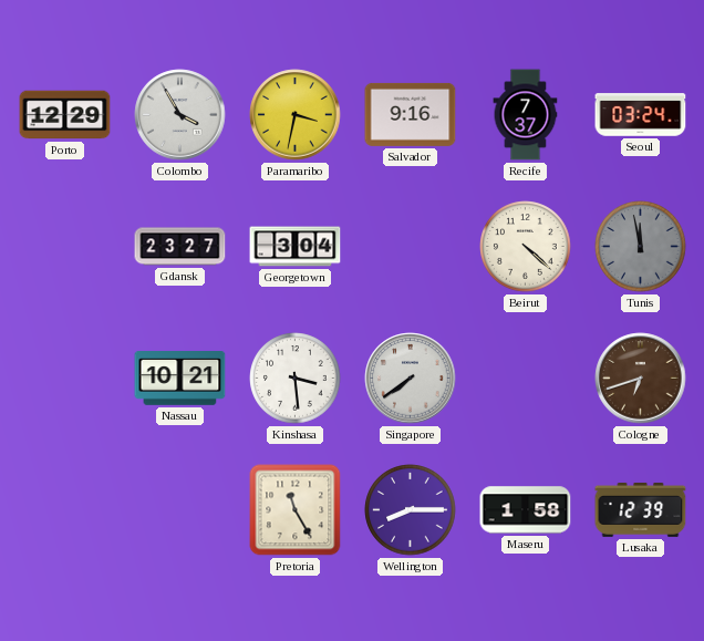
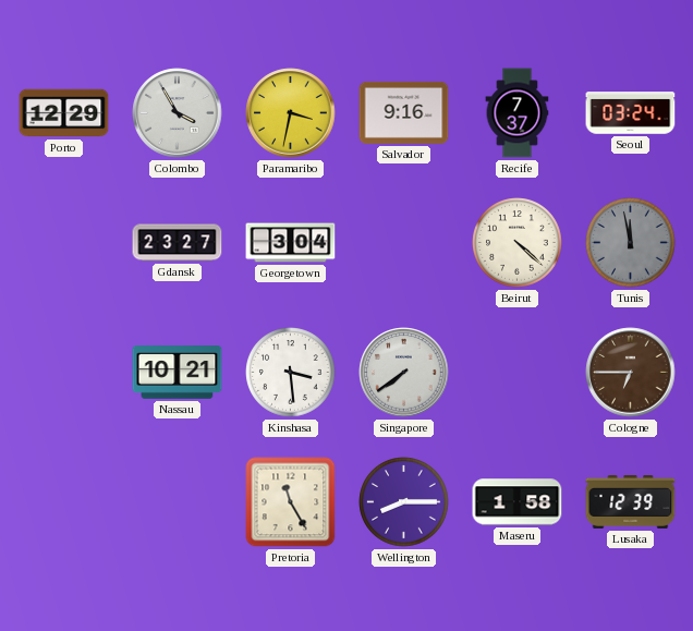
Cologne: 6:42 -> 6:45
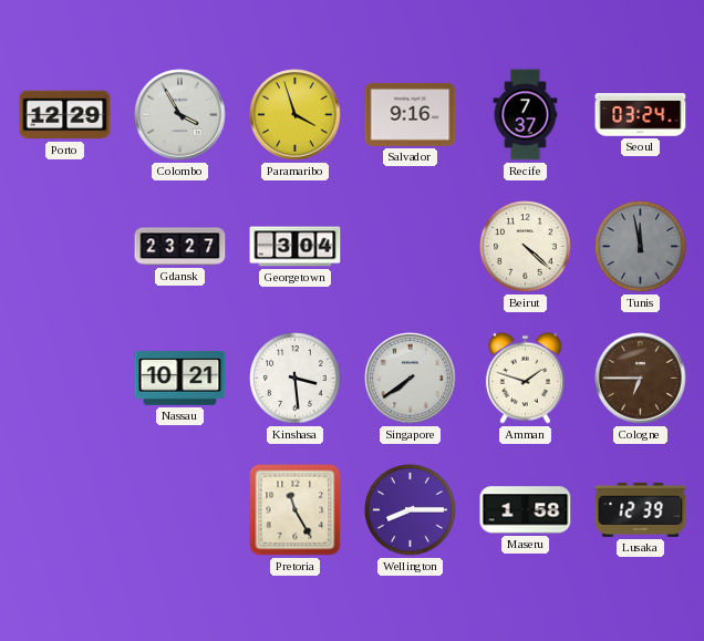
Paramaribo: 3:32 -> 3:57
Amman: none -> 1:48
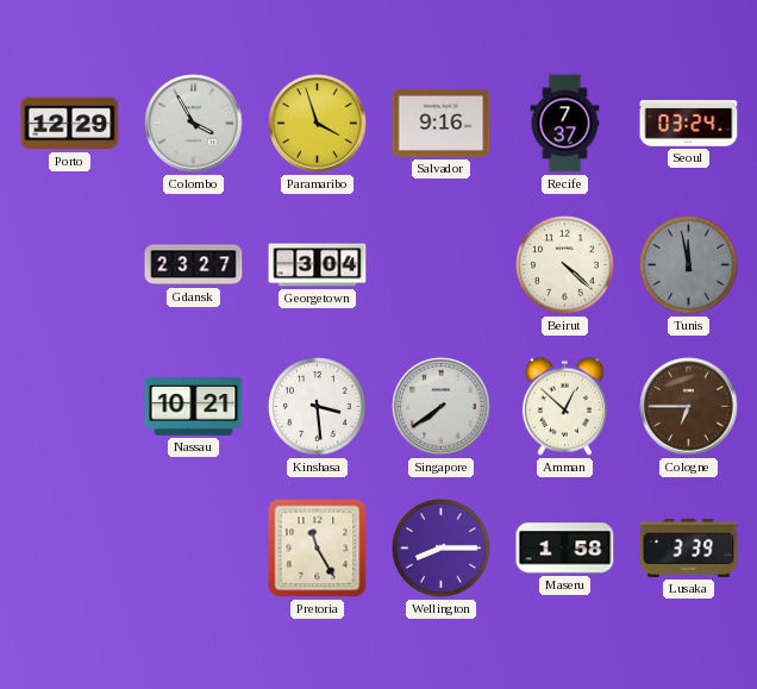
Amman: 1:48 -> 12:52
Lusaka: 12:39 -> 3:39
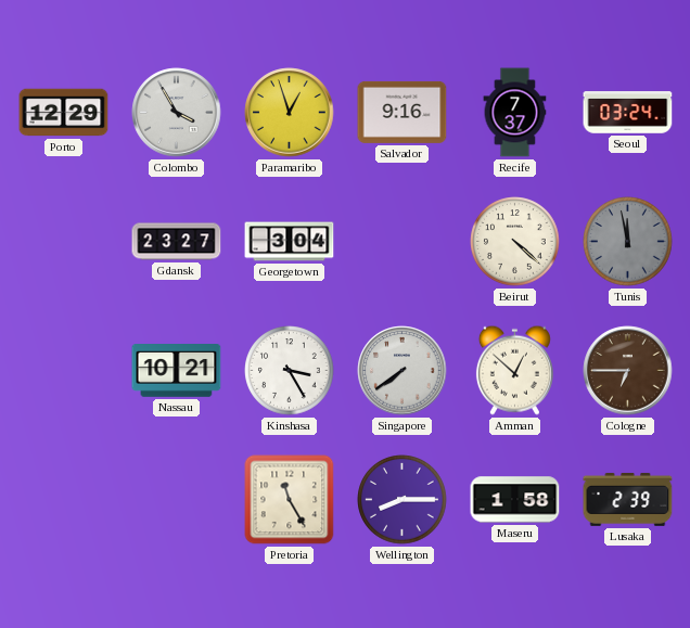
Paramaribo: 3:57 -> 12:57
Kinshasa: 3:29 -> 3:25
Lusaka: 3:39 -> 2:39
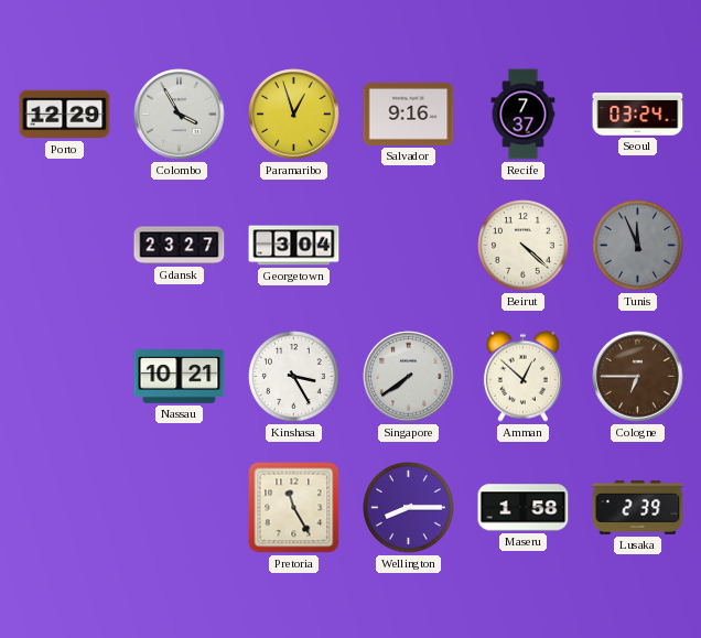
Tunis: 11:58 -> 11:56
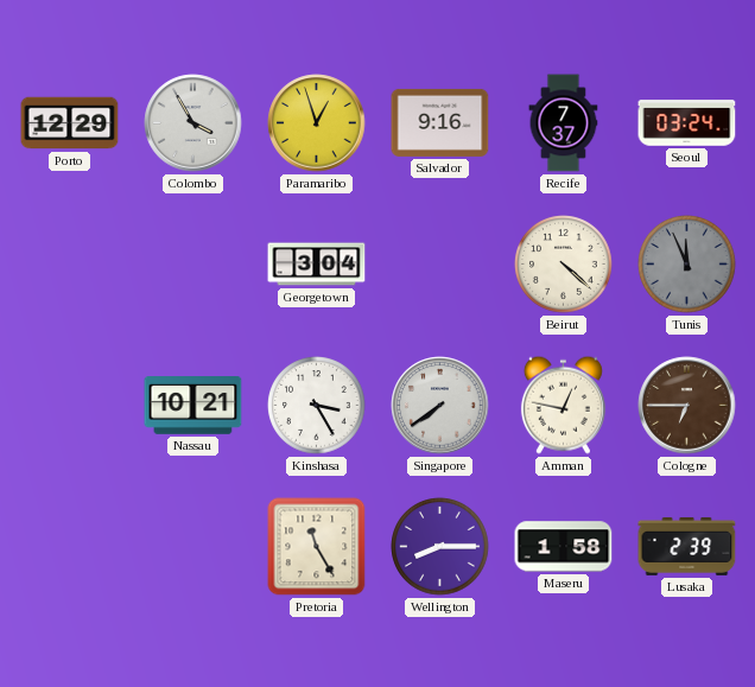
Gdansk: 23:27 -> none
Amman: 12:52 -> 12:47
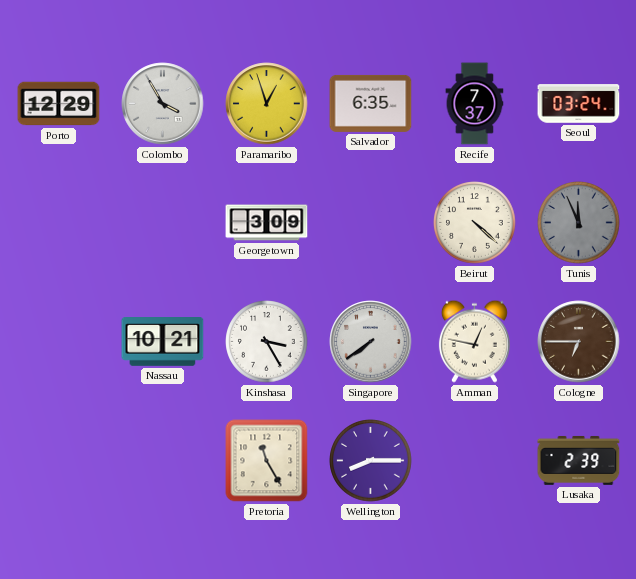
Salvador: 9:16 -> 6:35
Georgetown: 3:04 -> 3:09
Maseru: 1:58 -> none
